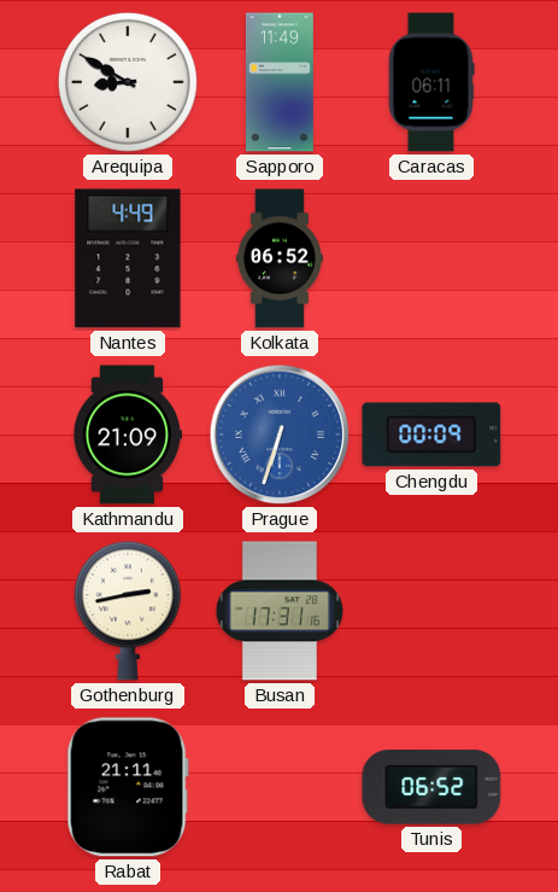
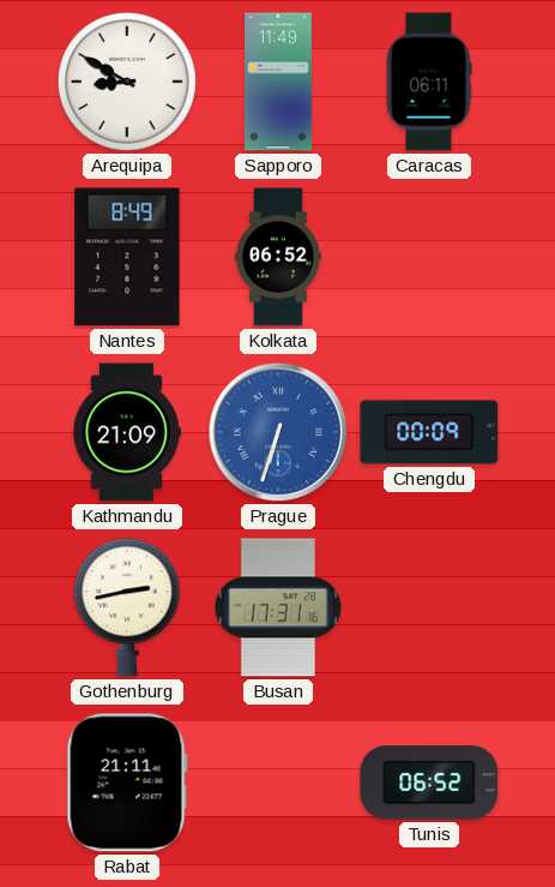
Nantes: 4:49 -> 8:49
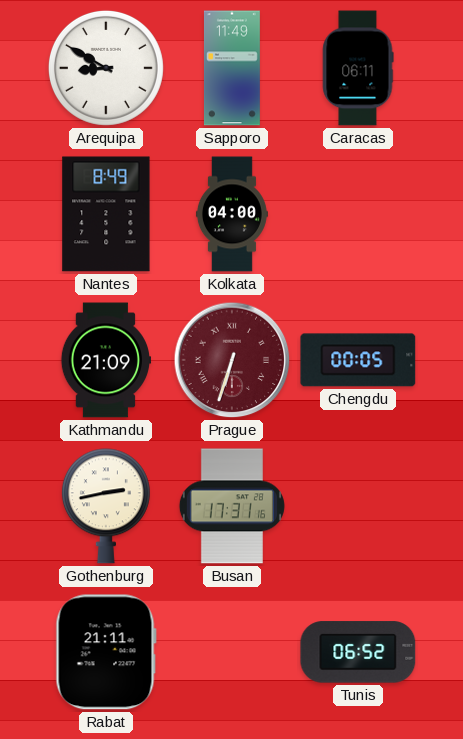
Kolkata: 06:52 -> 04:00
Prague dial: blue -> burgundy
Chengdu: 00:09 -> 00:05
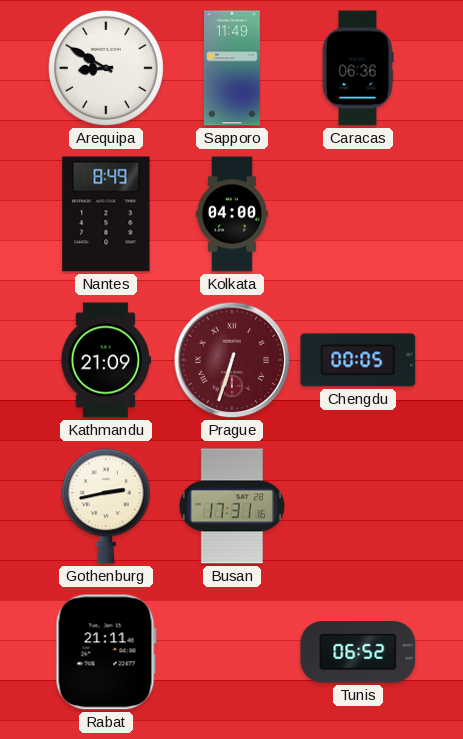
Caracas: 06:11 -> 06:36
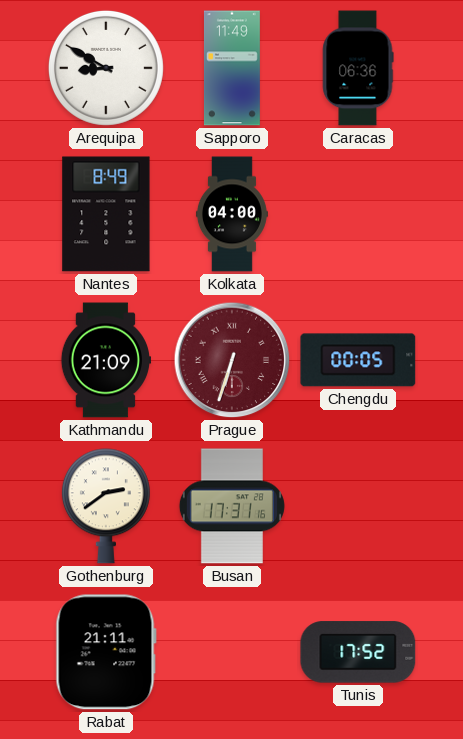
Gothenburg: 2:43 -> 2:39
Tunis: 06:52 -> 17:52
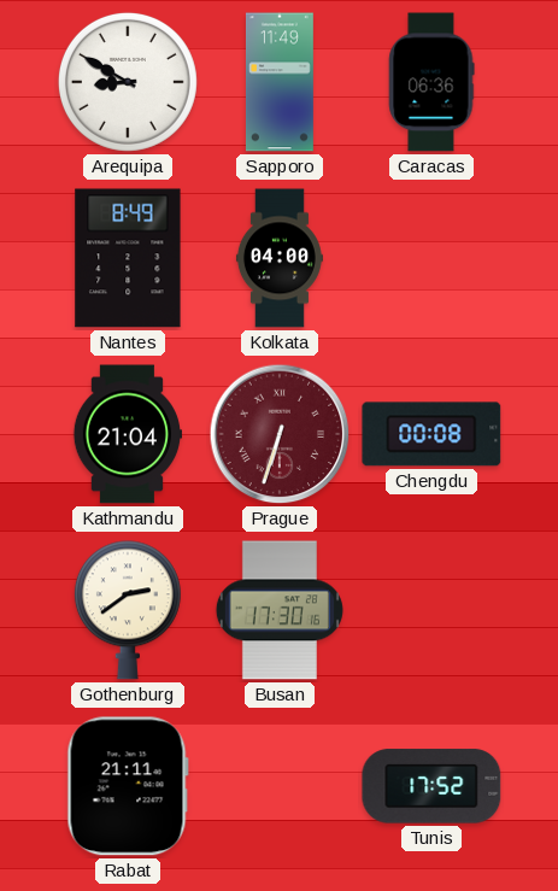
Kathmandu: 21:09 -> 21:04
Chengdu: 00:05 -> 00:08
Busan: 17:31 -> 17:30
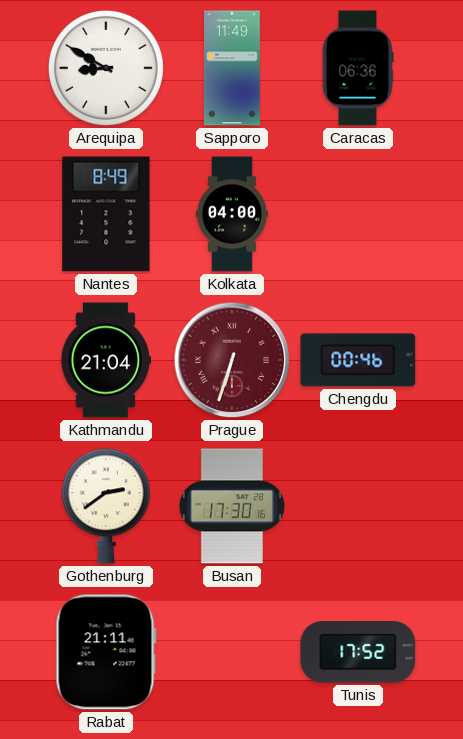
Chengdu: 00:08 -> 00:46
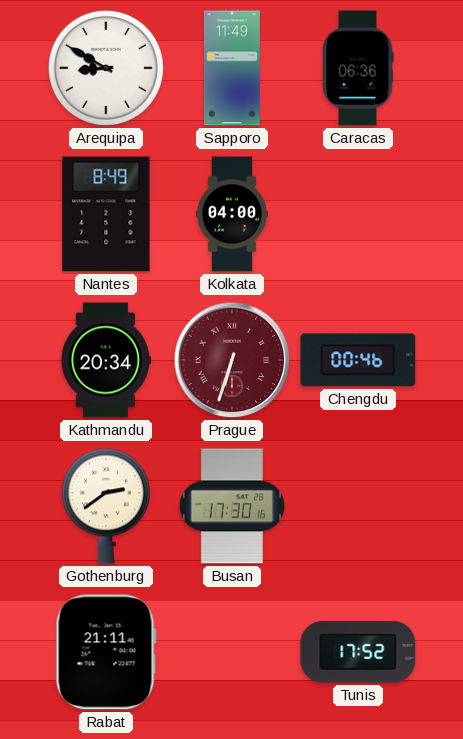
Kathmandu: 21:04 -> 20:34
